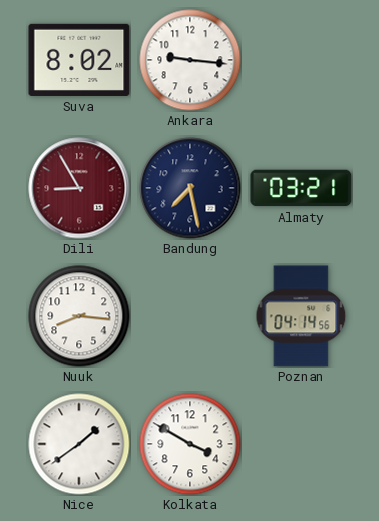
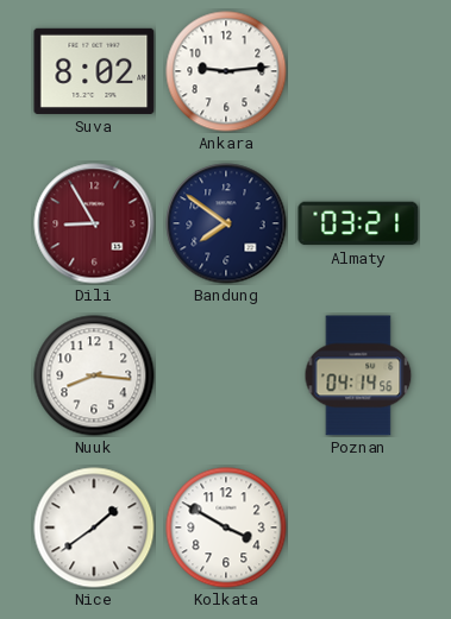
Ankara: 9:16 -> 9:14
Bandung: 7:28 -> 7:51
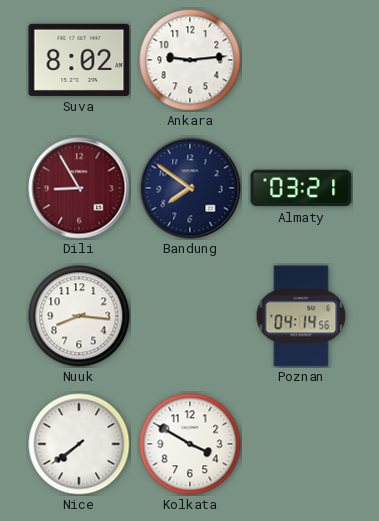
Nice: 1:39 -> 7:39
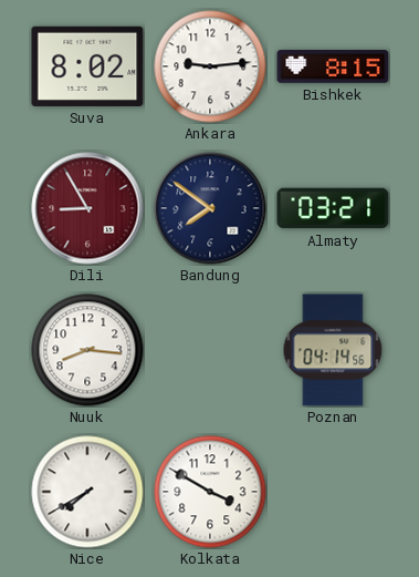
Bishkek: none -> 8:15
Nice: 7:39 -> 7:40
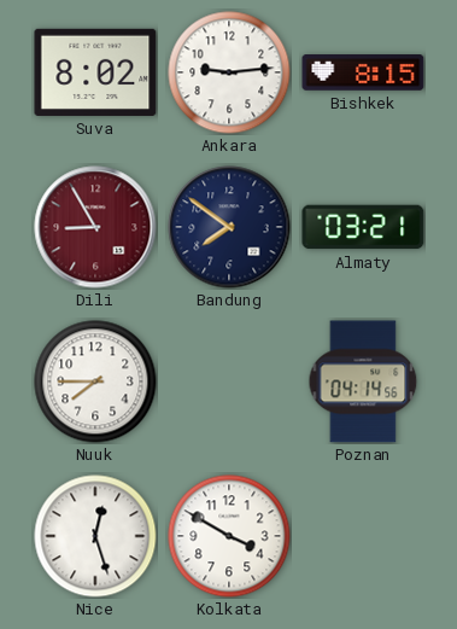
Nuuk: 8:16 -> 7:45
Nice: 7:40 -> 12:27
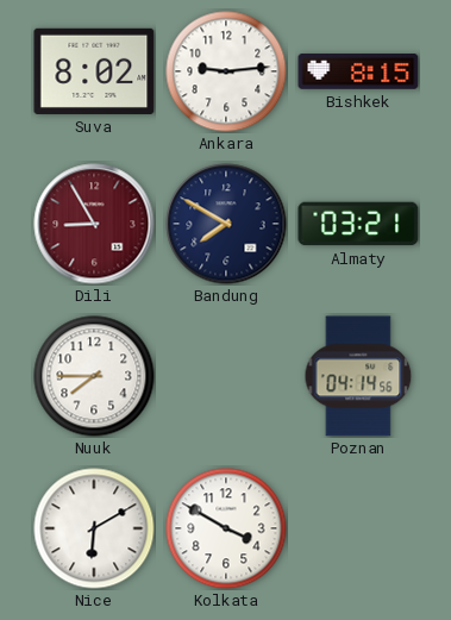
Bandung: 7:51 -> 7:50
Nice: 12:27 -> 6:10
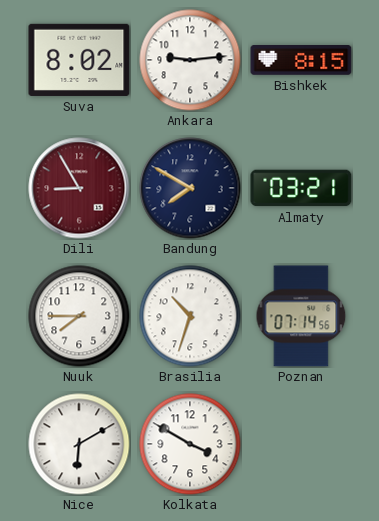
Brasilia: none -> 10:33
Poznan: 04:14 -> 07:14
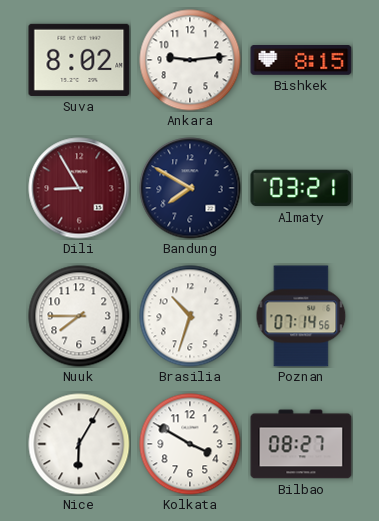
Nice: 6:10 -> 6:05
Bilbao: none -> 08:27
